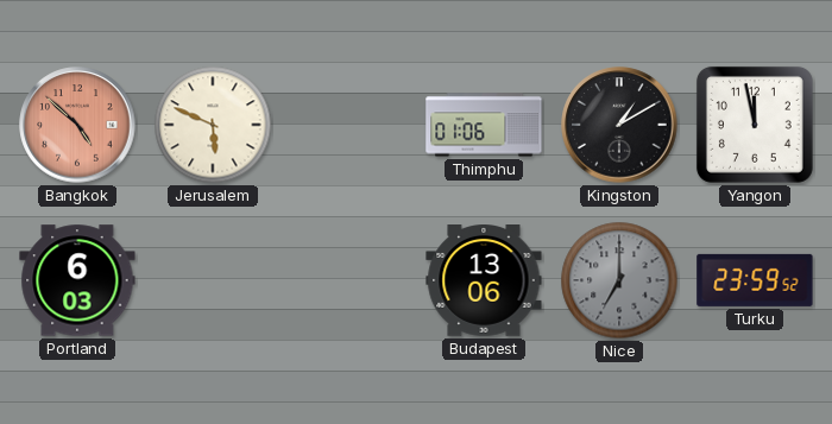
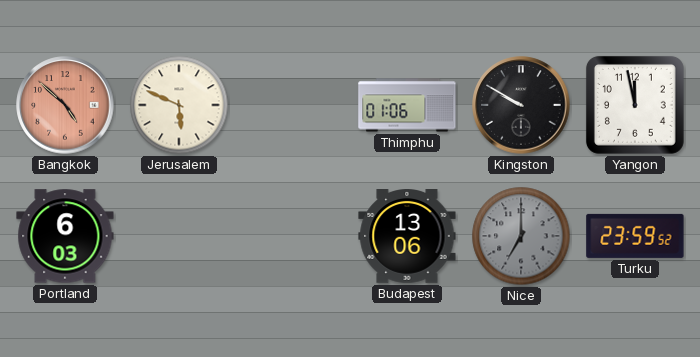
Kingston: 1:10 -> 9:50
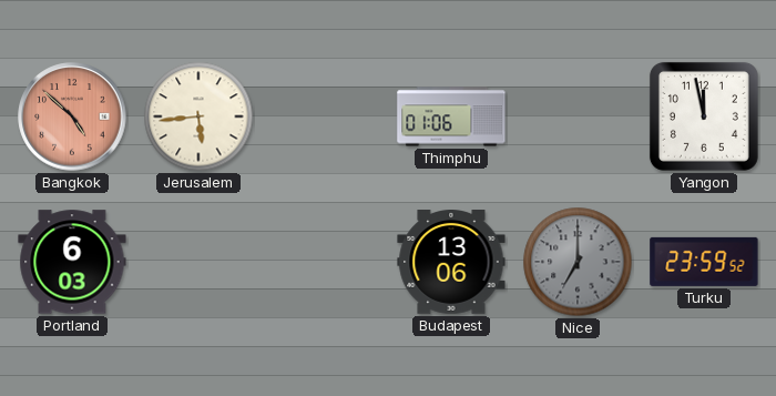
Jerusalem: 5:49 -> 5:44
Kingston: 9:50 -> none
